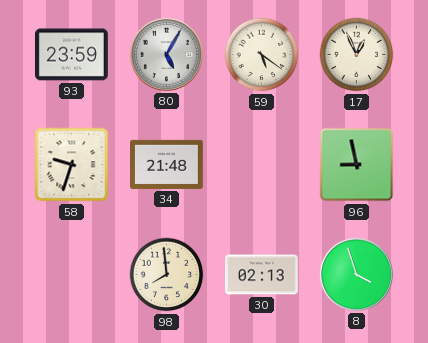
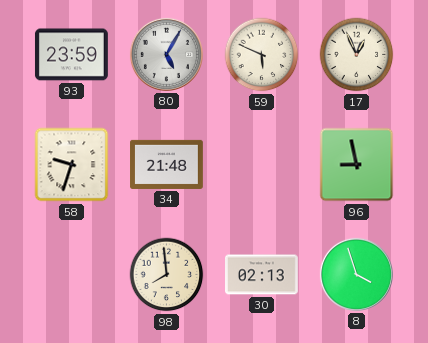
59: 5:21 -> 5:49
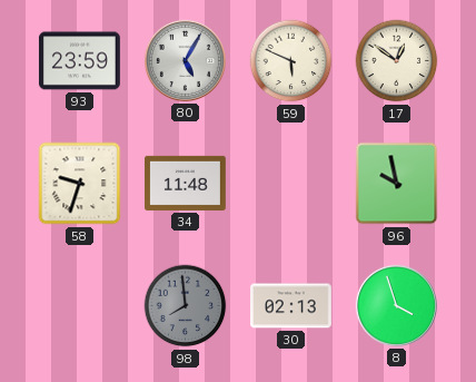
17: 12:56 -> 12:51
34: 21:48 -> 11:48
96: 8:58 -> 9:58
98 dial: cream -> grey
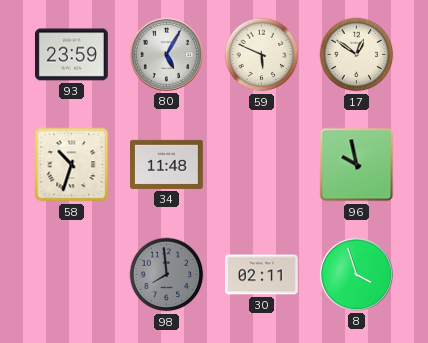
58: 9:33 -> 10:33
30: 02:13 -> 02:11
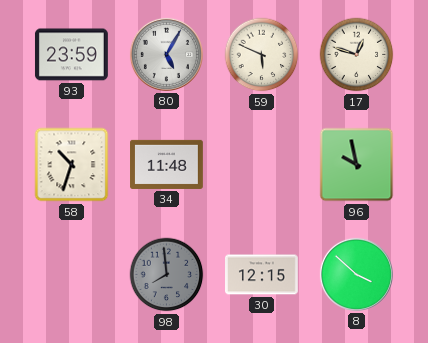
17: 12:51 -> 12:48
30: 02:11 -> 12:15
8: 3:57 -> 3:52
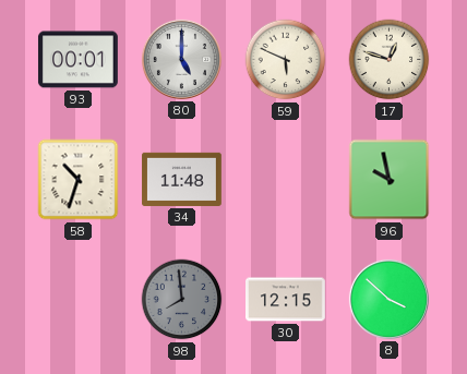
93: 23:59 -> 00:01
80: 5:05 -> 5:00
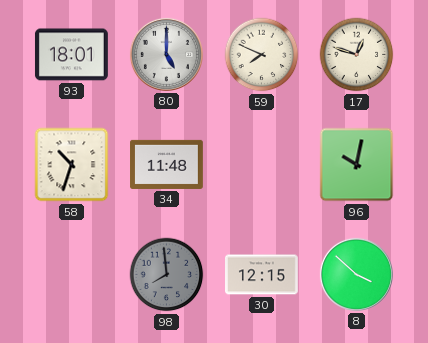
93: 00:01 -> 18:01
59: 5:49 -> 7:49
96: 9:58 -> 10:02
